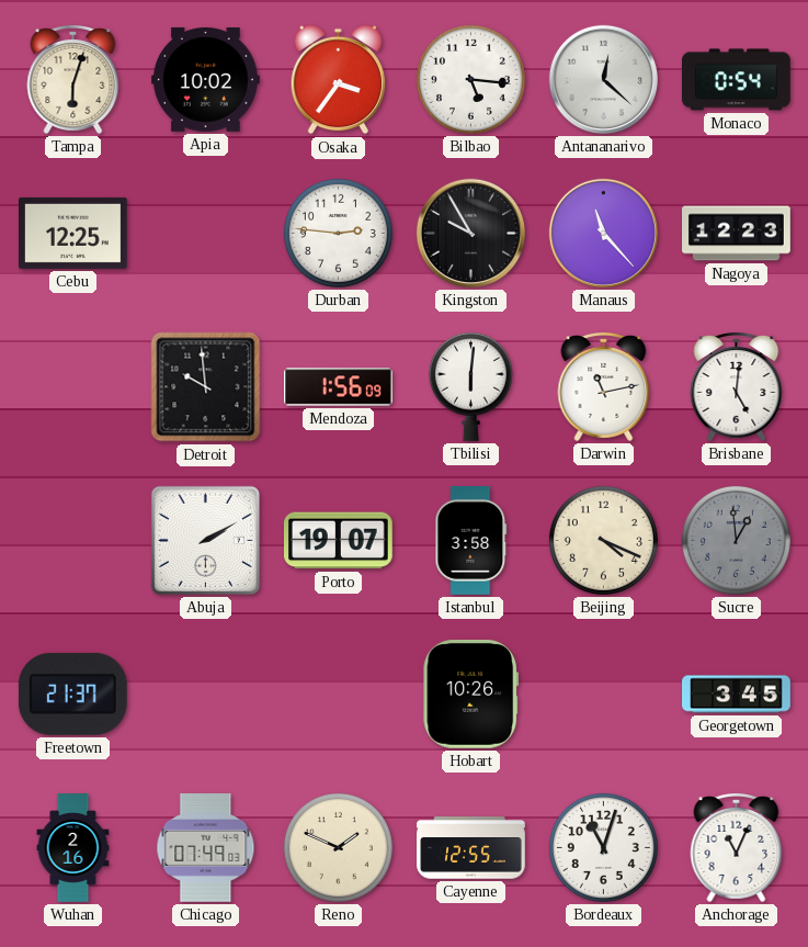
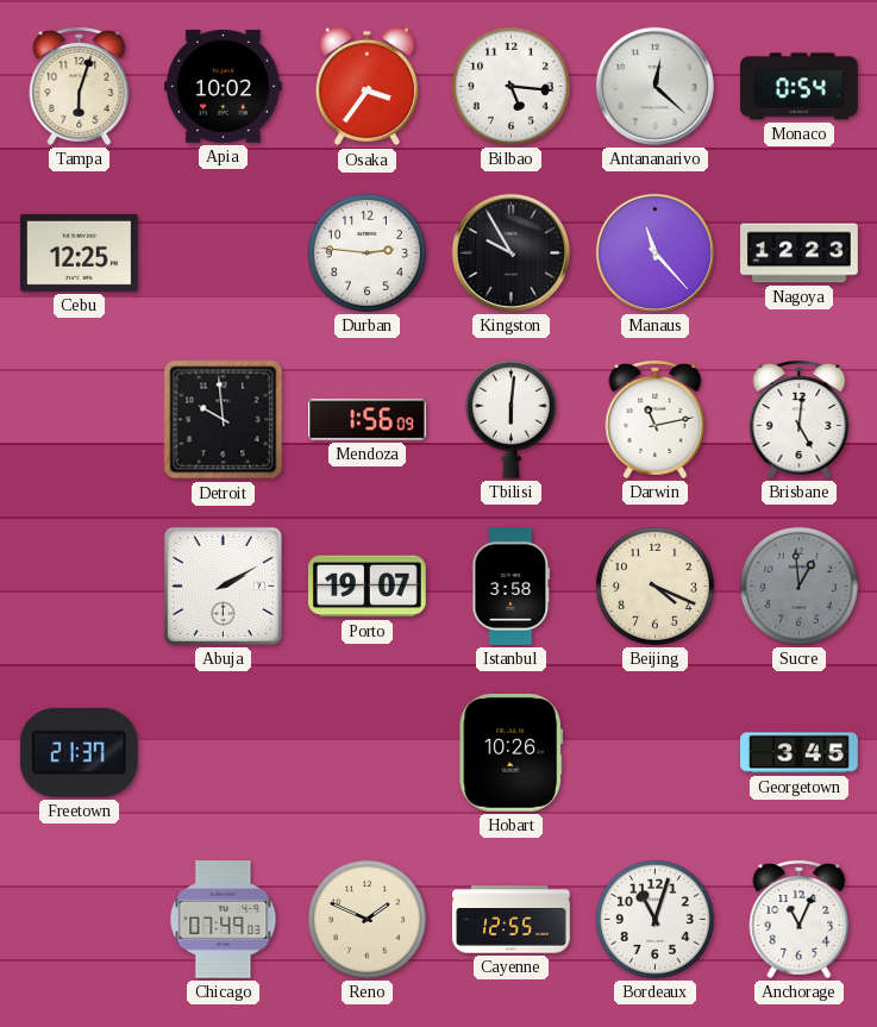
Wuhan: 2:16 -> none
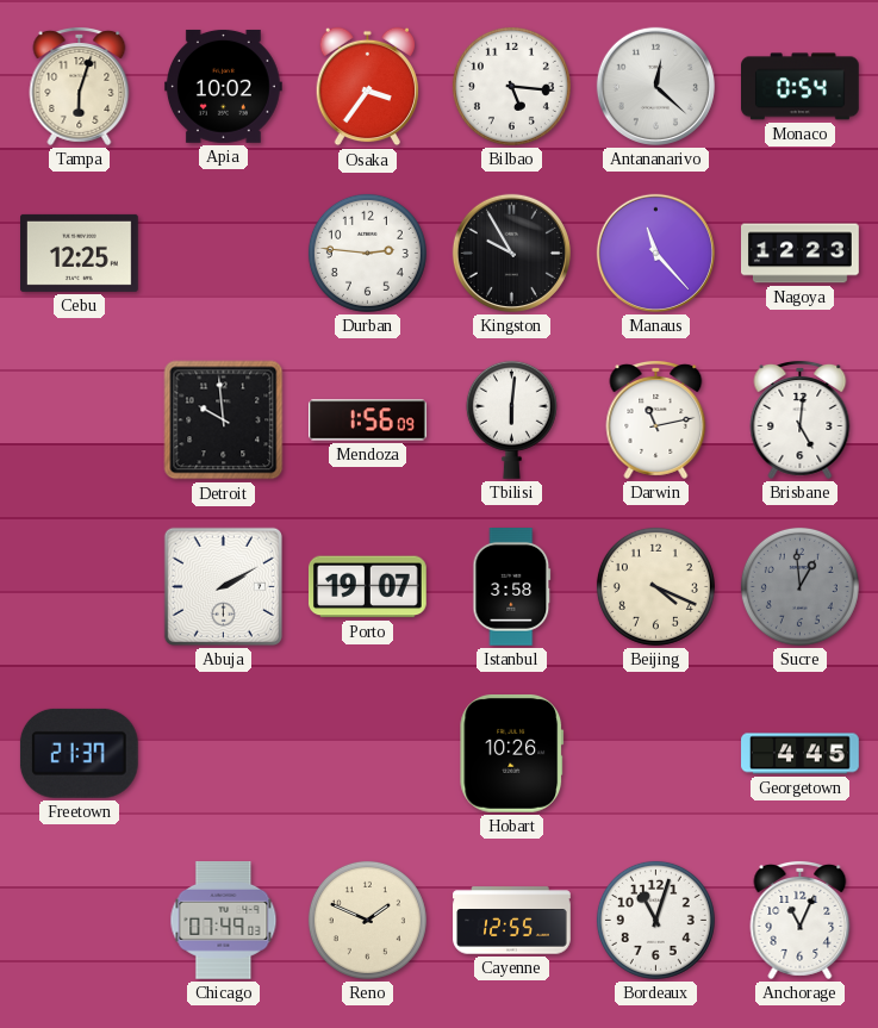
Georgetown: 3:45 -> 4:45
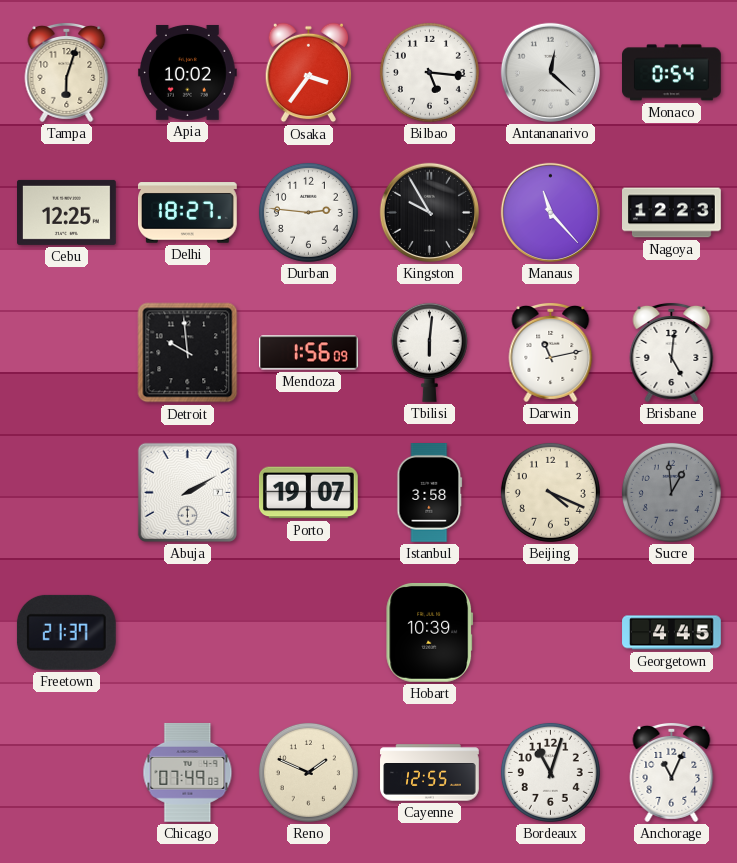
Delhi: none -> 18:27
Hobart: 10:26 -> 10:39
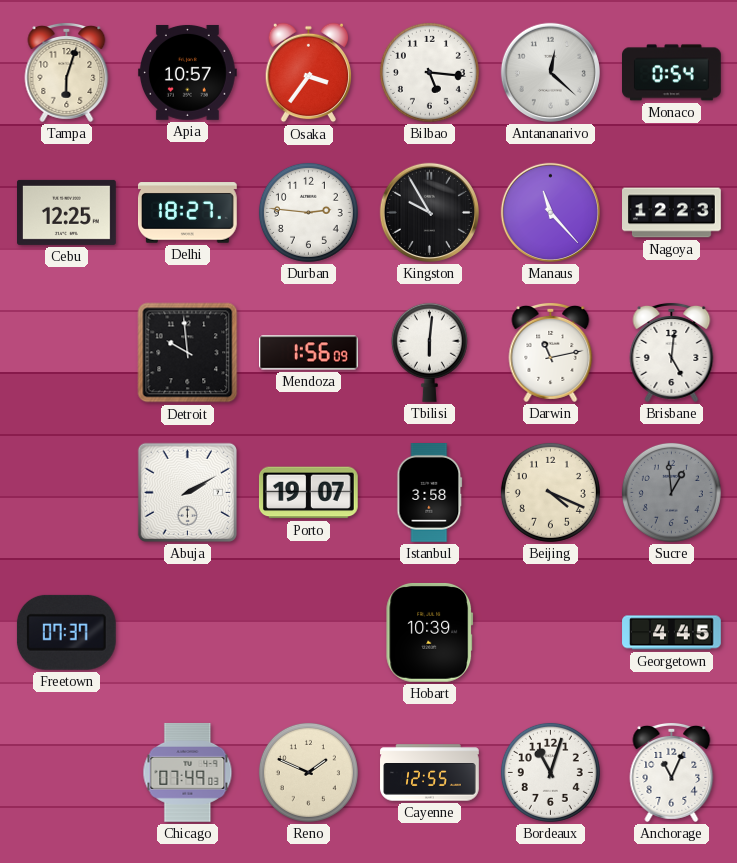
Apia: 10:02 -> 10:57
Freetown: 21:37 -> 07:37
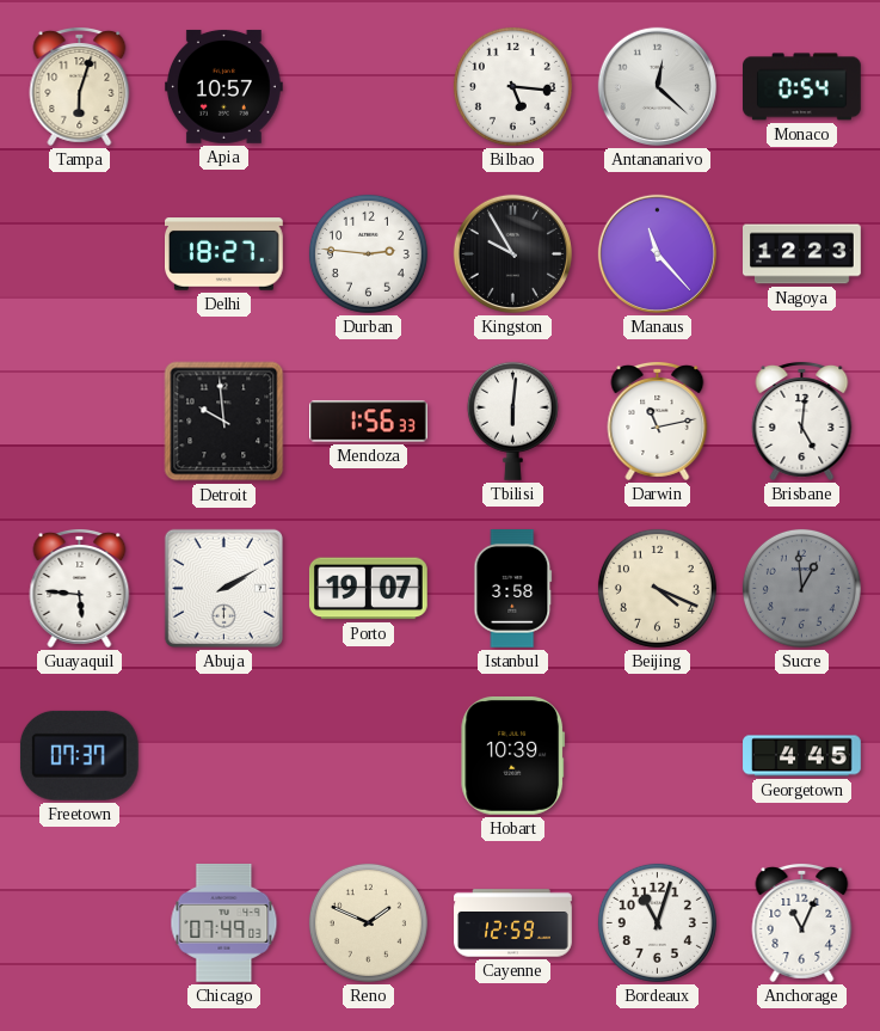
Osaka: 3:36 -> none
Cebu: 12:25 -> none
Mendoza: 1:56:09 -> 1:56:33
Guayaquil: none -> 5:46
Cayenne: 12:55 -> 12:59
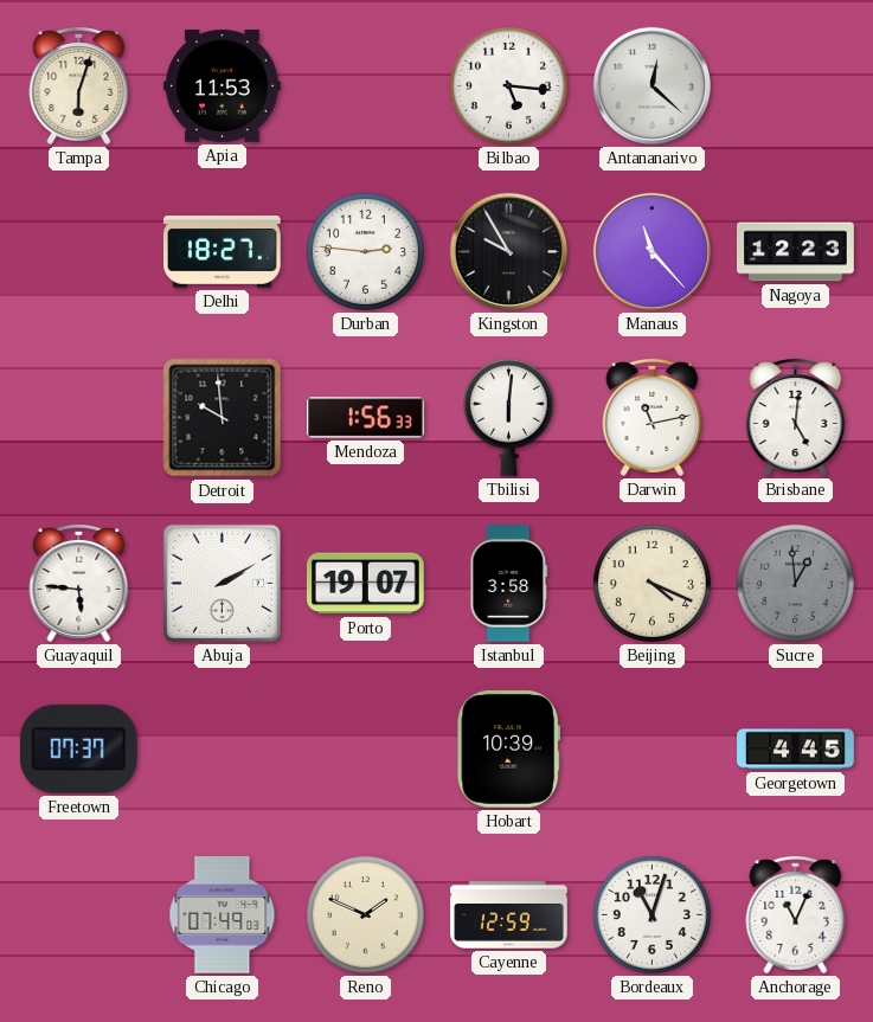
Apia: 10:57 -> 11:53
Monaco: 0:54 -> none
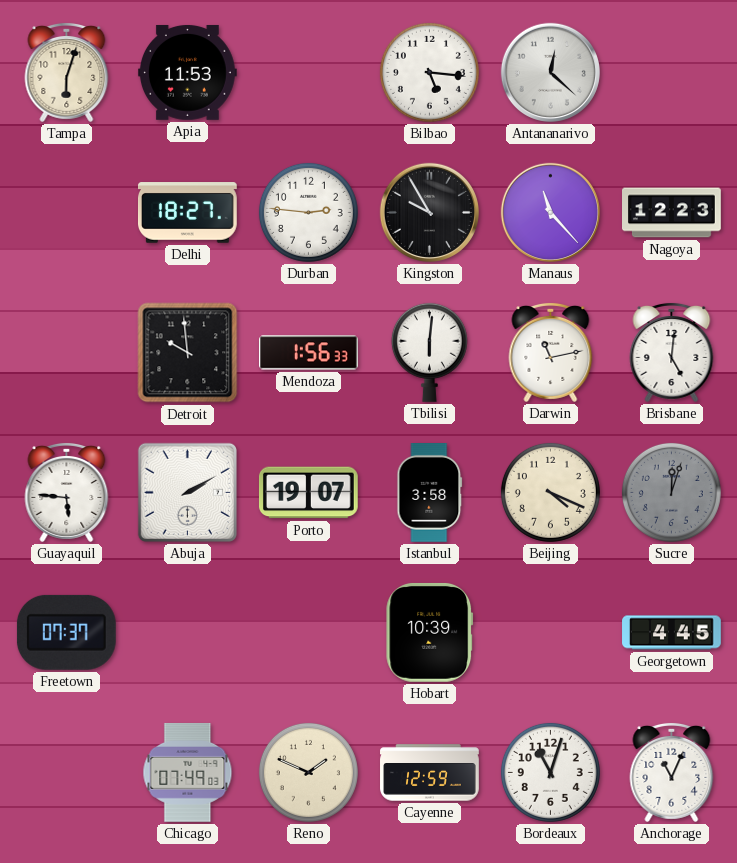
Sucre: 12:59 -> 12:03
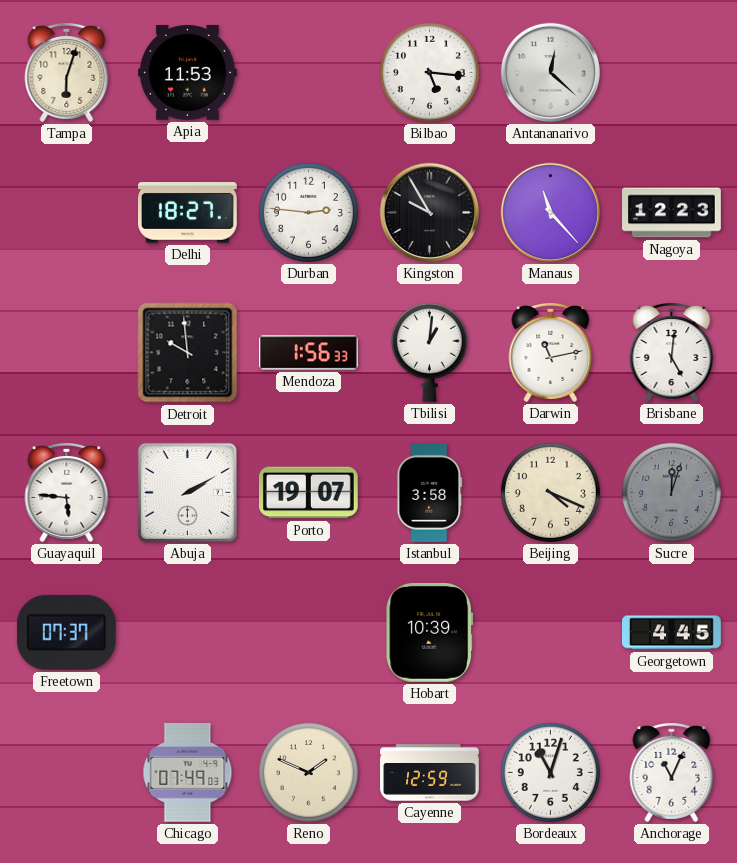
Tbilisi: 6:01 -> 1:01
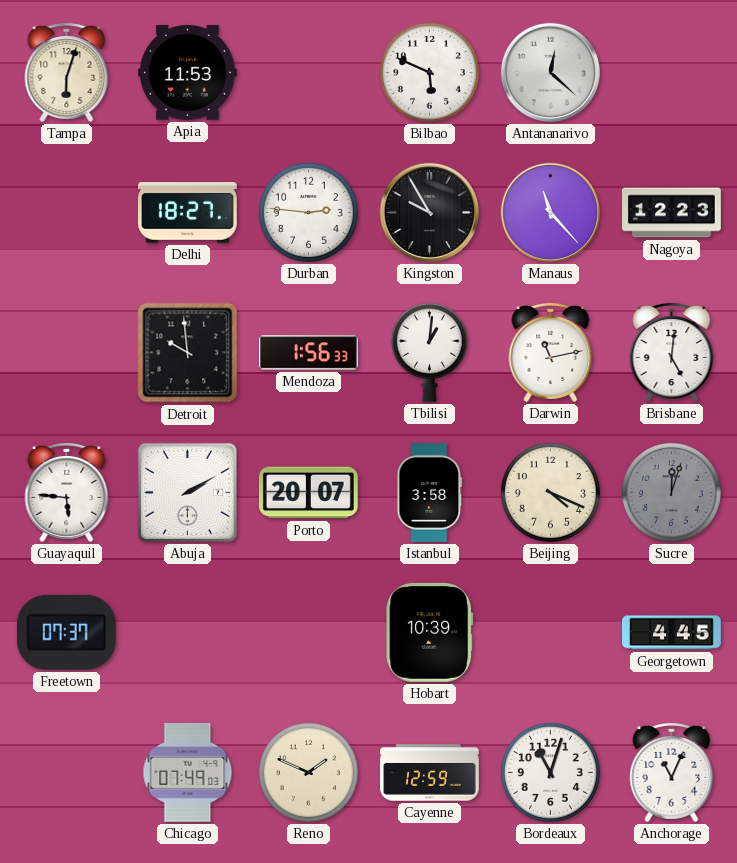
Bilbao: 5:16 -> 5:49
Porto: 19:07 -> 20:07
